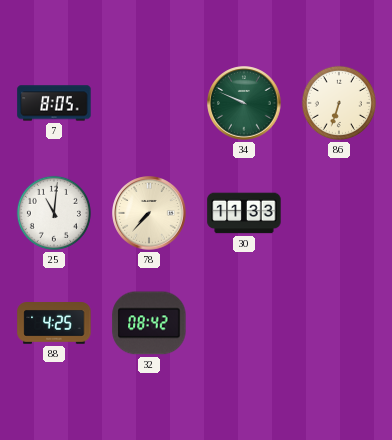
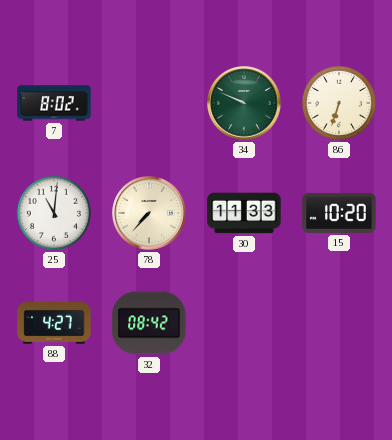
7: 8:05 -> 8:02
15: none -> 10:20
88: 4:25 -> 4:27
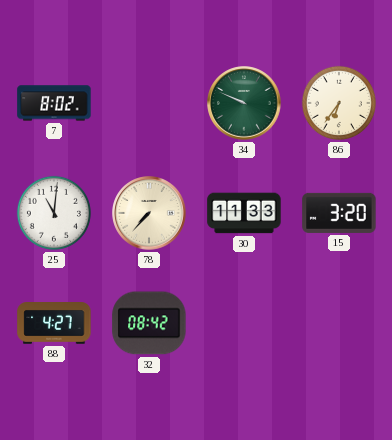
86: 6:33 -> 6:36
15: 10:20 -> 3:20
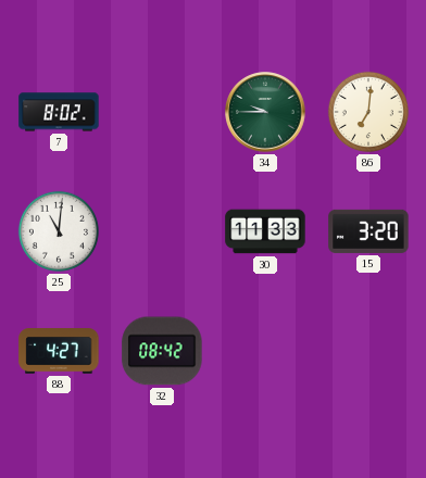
34: 9:49 -> 9:45
86: 6:36 -> 7:01
78: 7:37 -> none
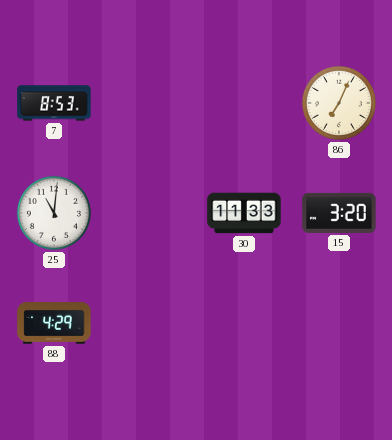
7: 8:02 -> 8:53
34: 9:45 -> none
86: 7:01 -> 7:04
88: 4:27 -> 4:29
32: 08:42 -> none
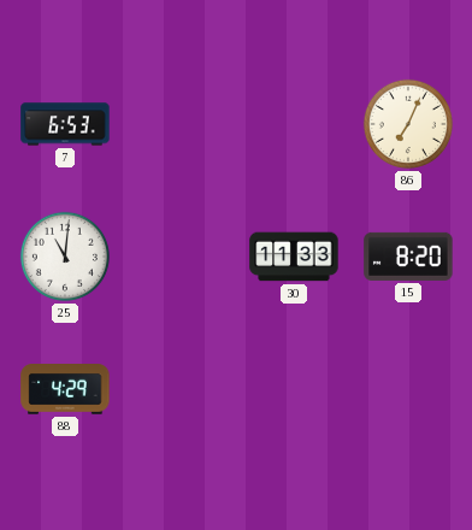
7: 8:53 -> 6:53
15: 3:20 -> 8:20
